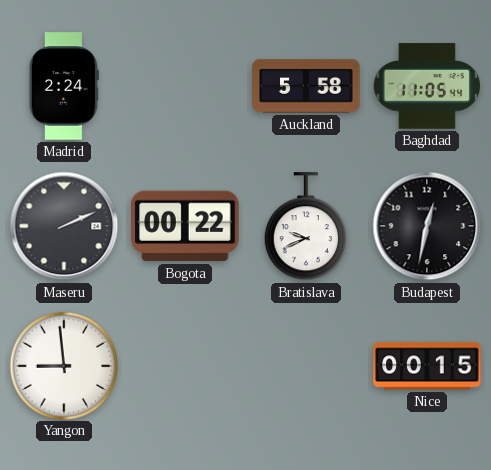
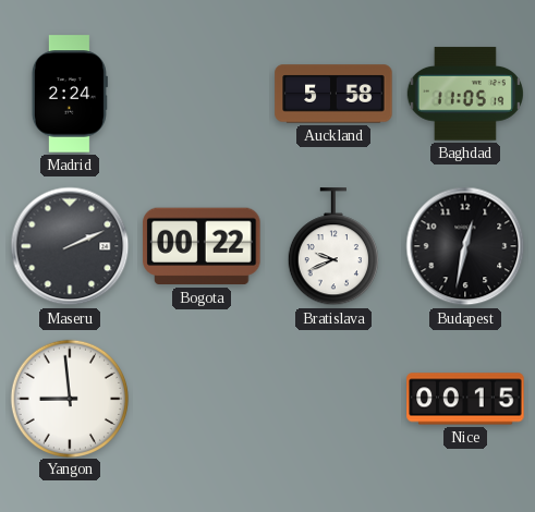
Baghdad: 11:05:44 -> 11:05:19
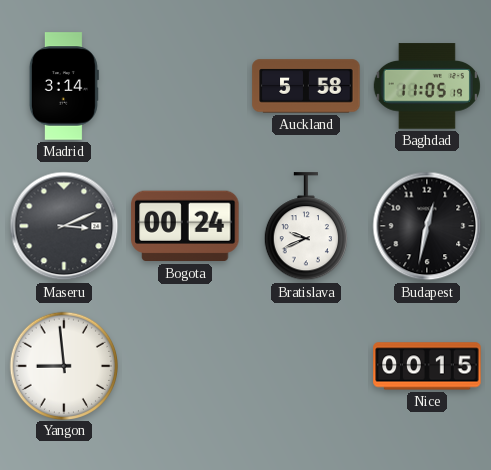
Madrid: 2:24 -> 3:14
Maseru: 2:11 -> 3:11
Bogota: 00:22 -> 00:24
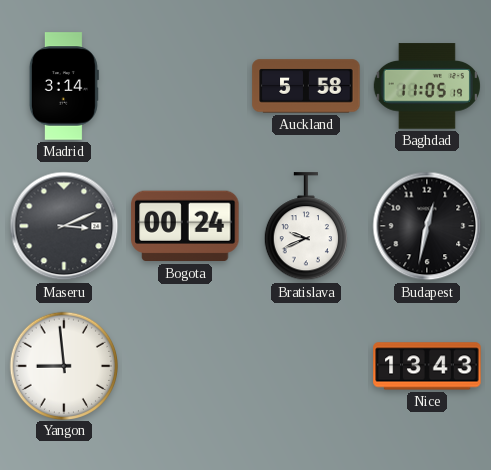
Nice: 00:15 -> 13:43
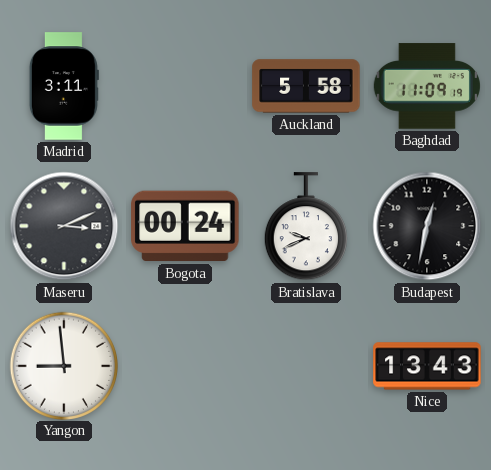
Madrid: 3:14 -> 3:11
Baghdad: 11:05 -> 11:09
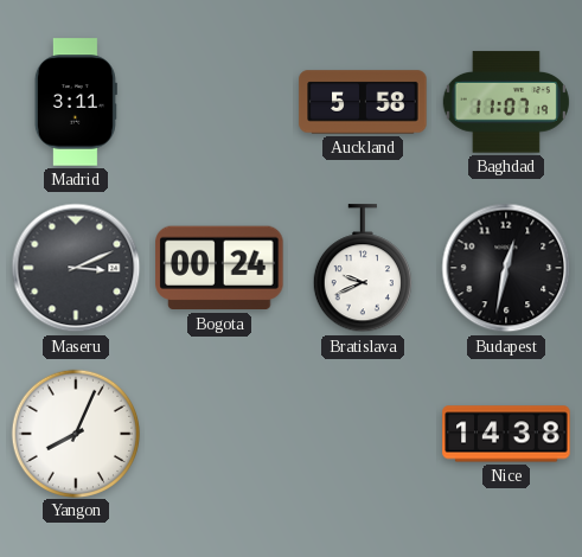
Baghdad: 11:09 -> 11:07
Yangon: 8:59 -> 8:04
Nice: 13:43 -> 14:38
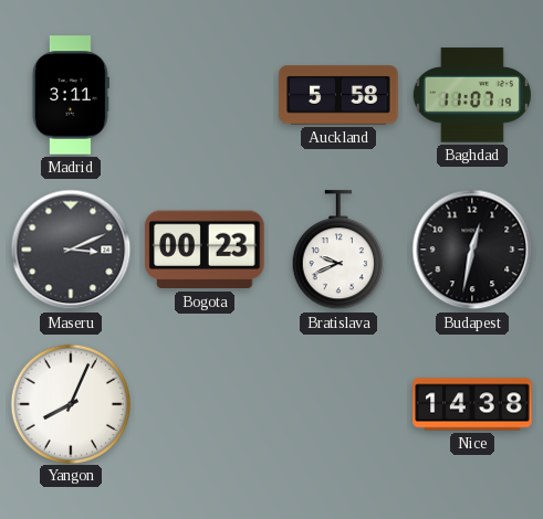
Bogota: 00:24 -> 00:23
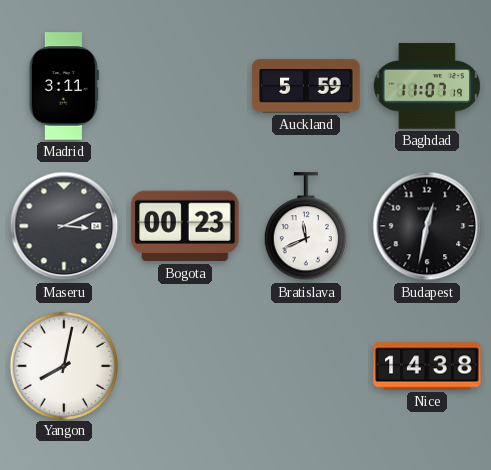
Auckland: 5:58 -> 5:59
Bratislava: 9:41 -> 11:41
Yangon: 8:04 -> 8:02
